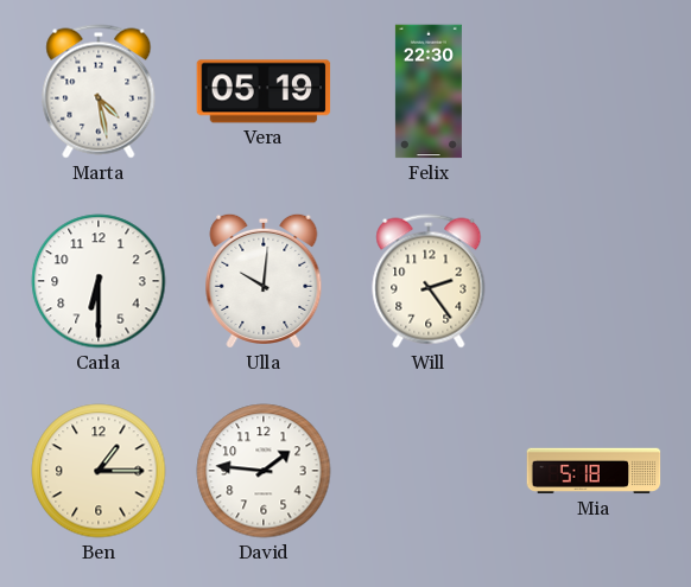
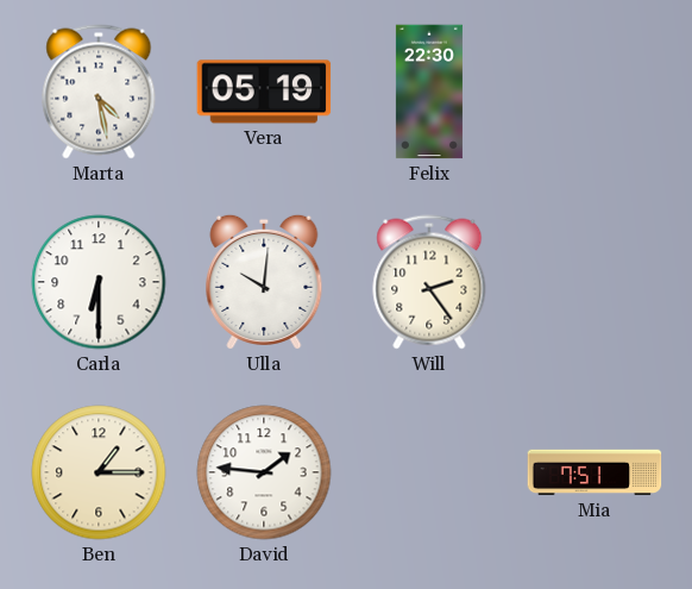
Mia: 5:18 -> 7:51
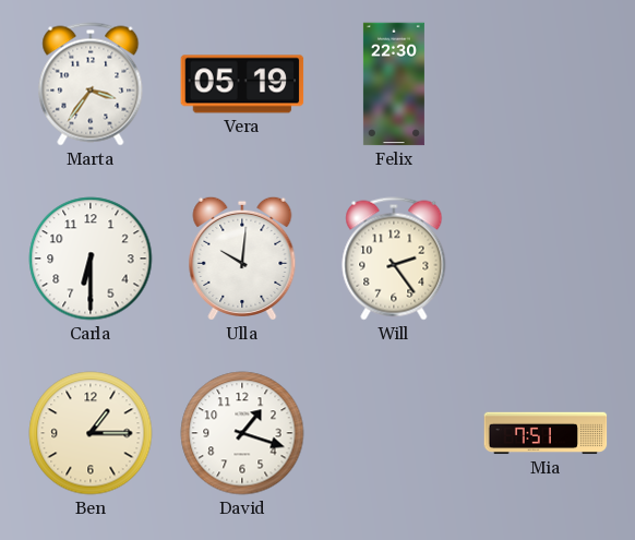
Marta: 4:28 -> 3:36
David: 1:46 -> 1:18
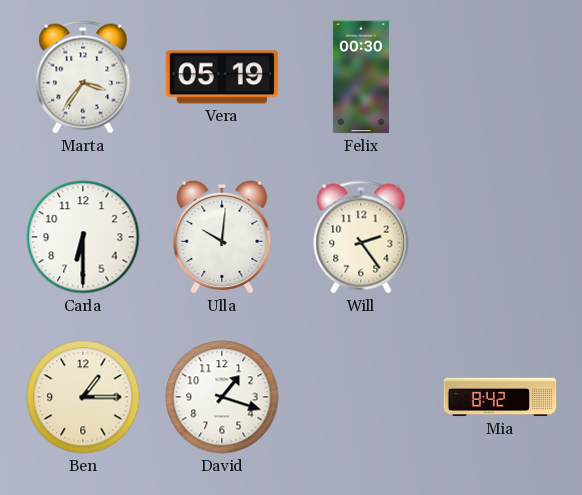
Felix: 22:30 -> 00:30
Mia: 7:51 -> 8:42
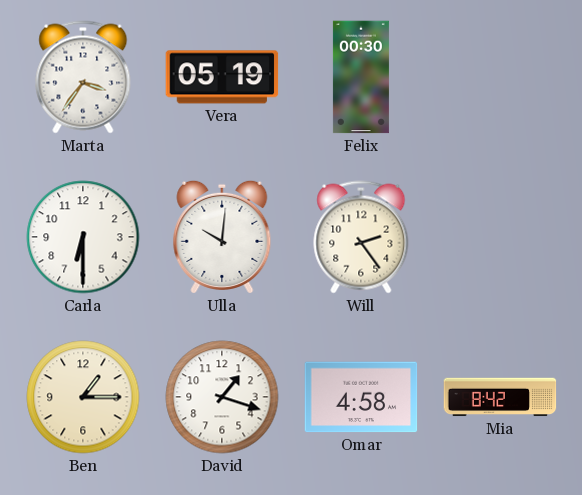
Omar: none -> 4:58
